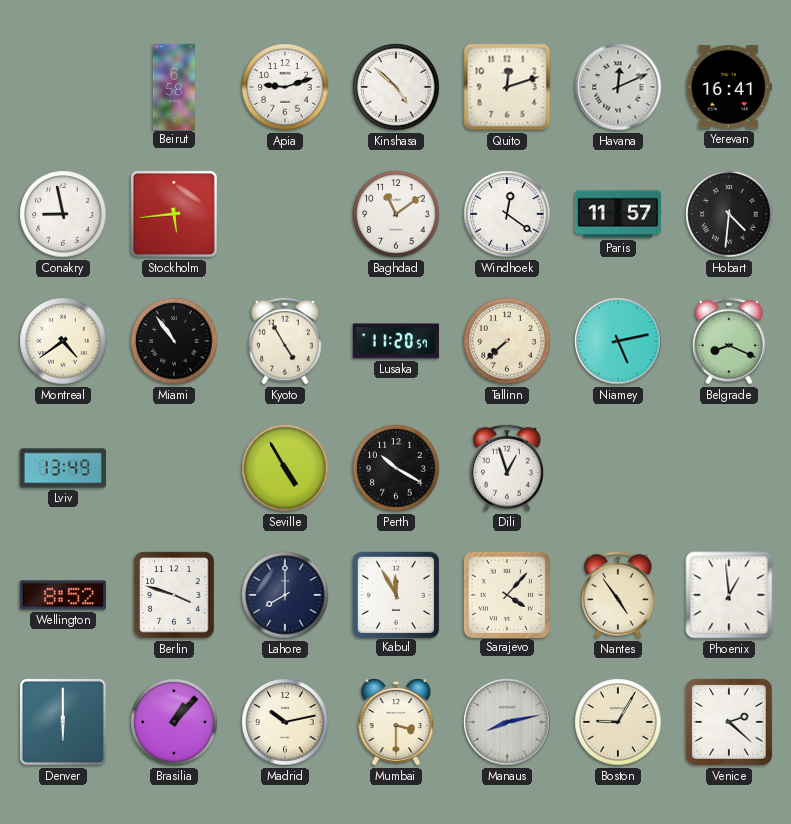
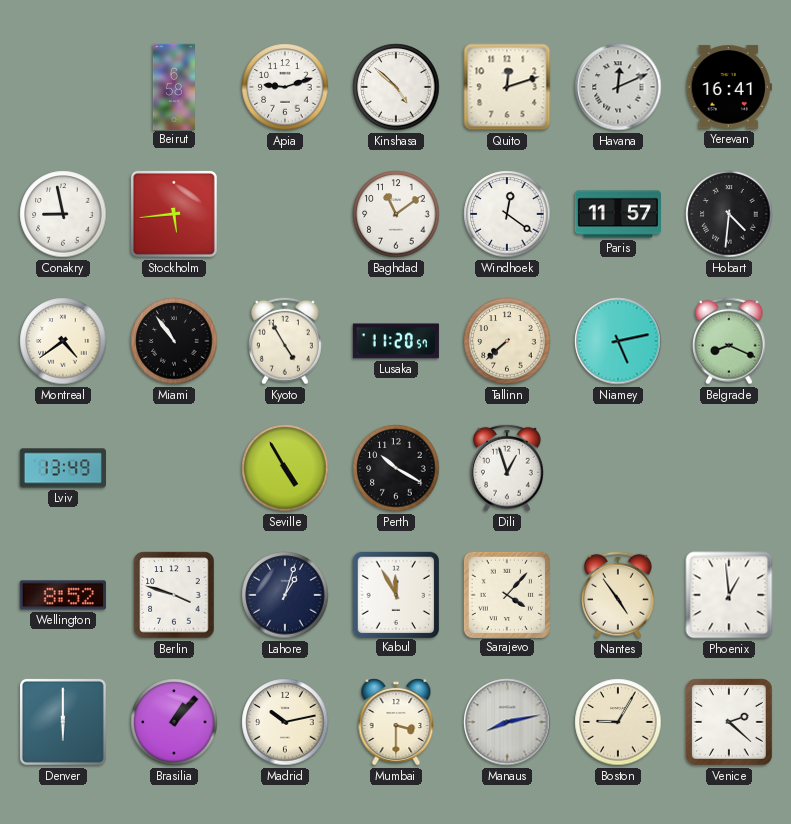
Lahore: 8:00 -> 1:03
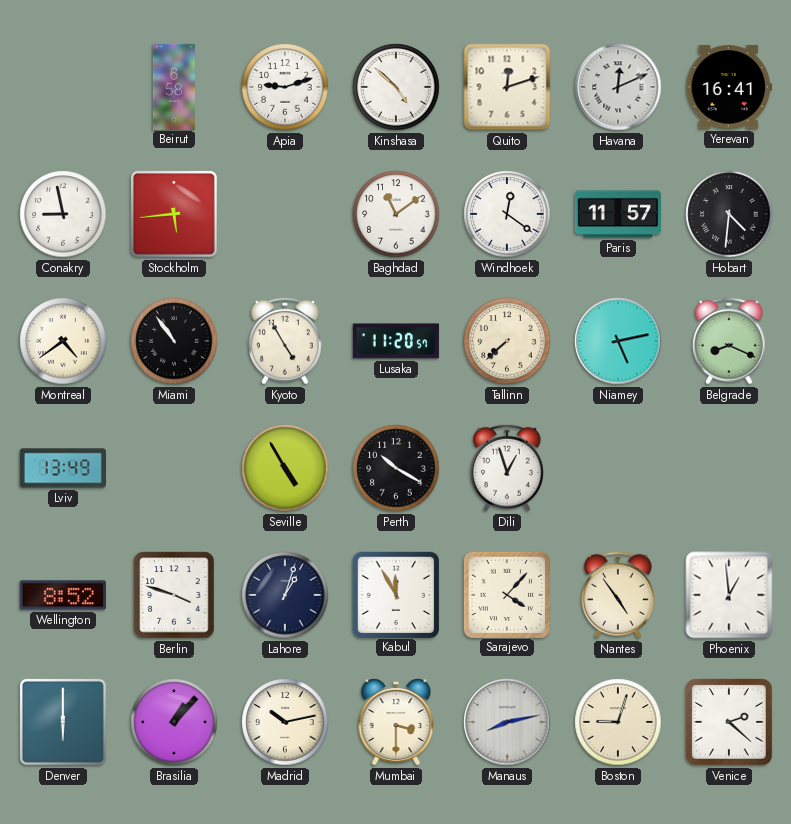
Boston: 9:05 -> 9:03
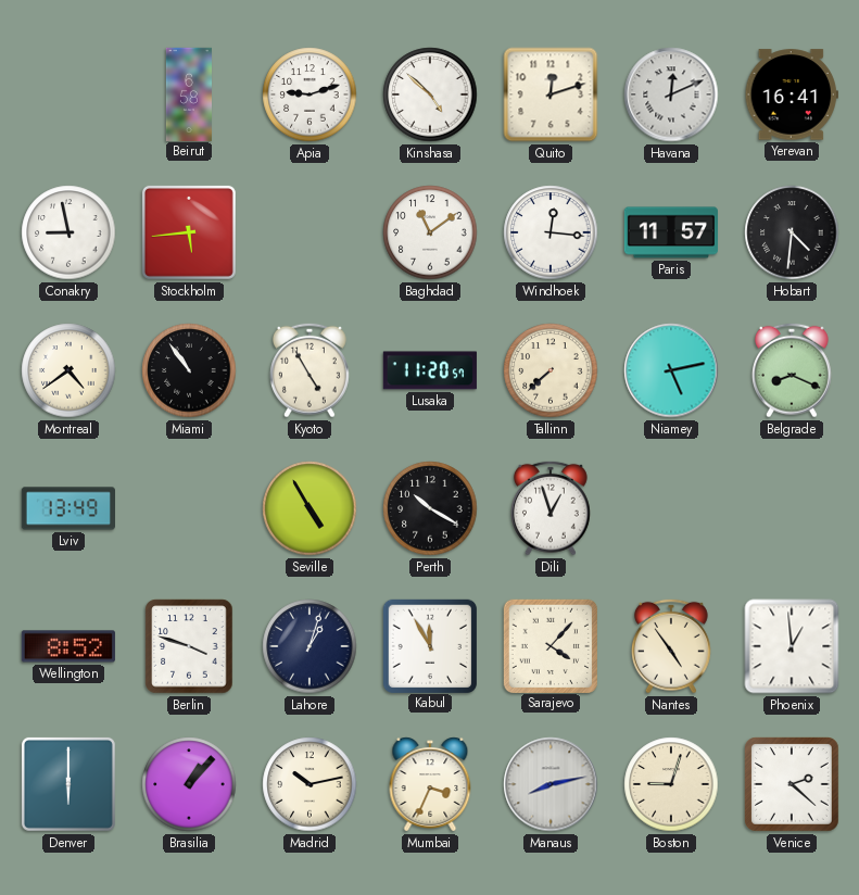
Windhoek: 12:21 -> 12:16
Mumbai: 3:30 -> 3:34
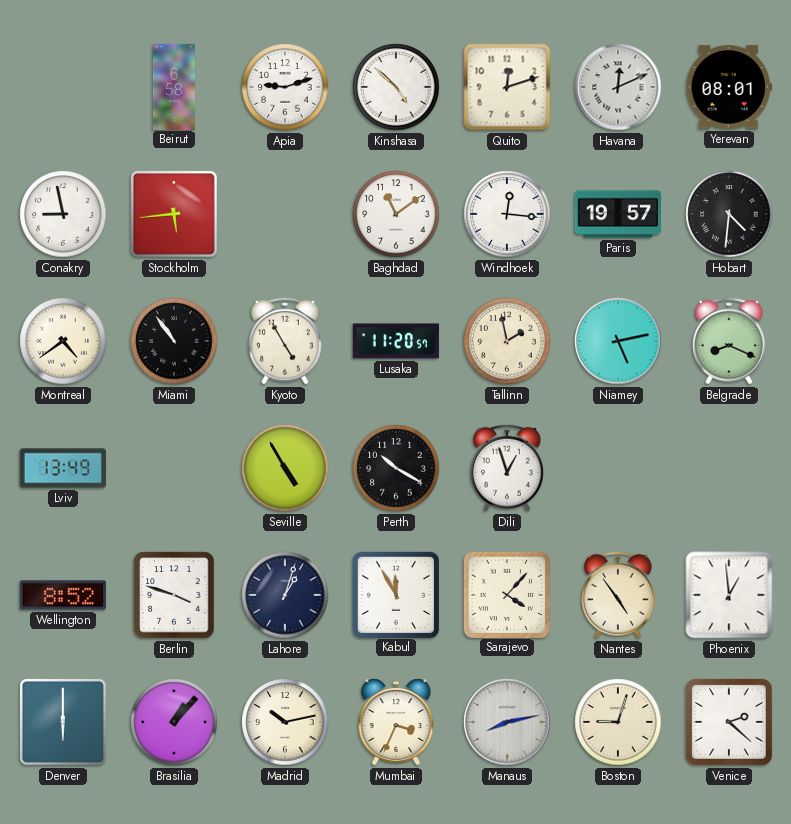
Yerevan: 16:41 -> 08:01
Paris: 11:57 -> 19:57
Tallinn: 7:38 -> 1:58
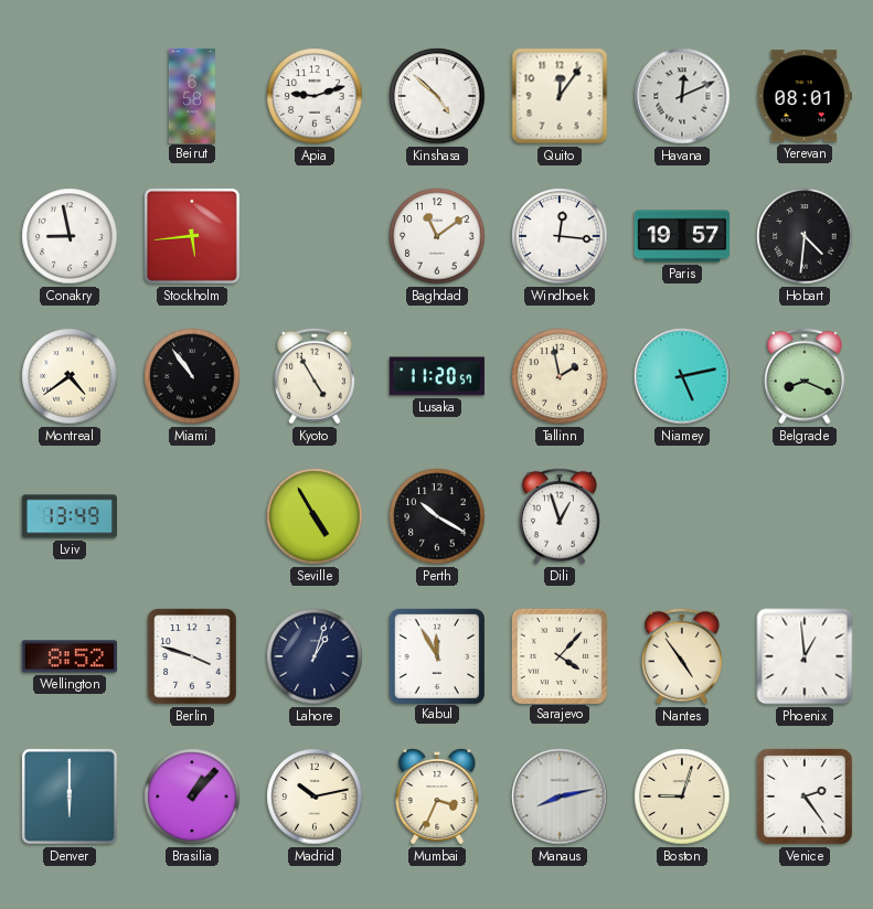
Quito: 12:12 -> 12:06
Venice: 2:22 -> 2:24
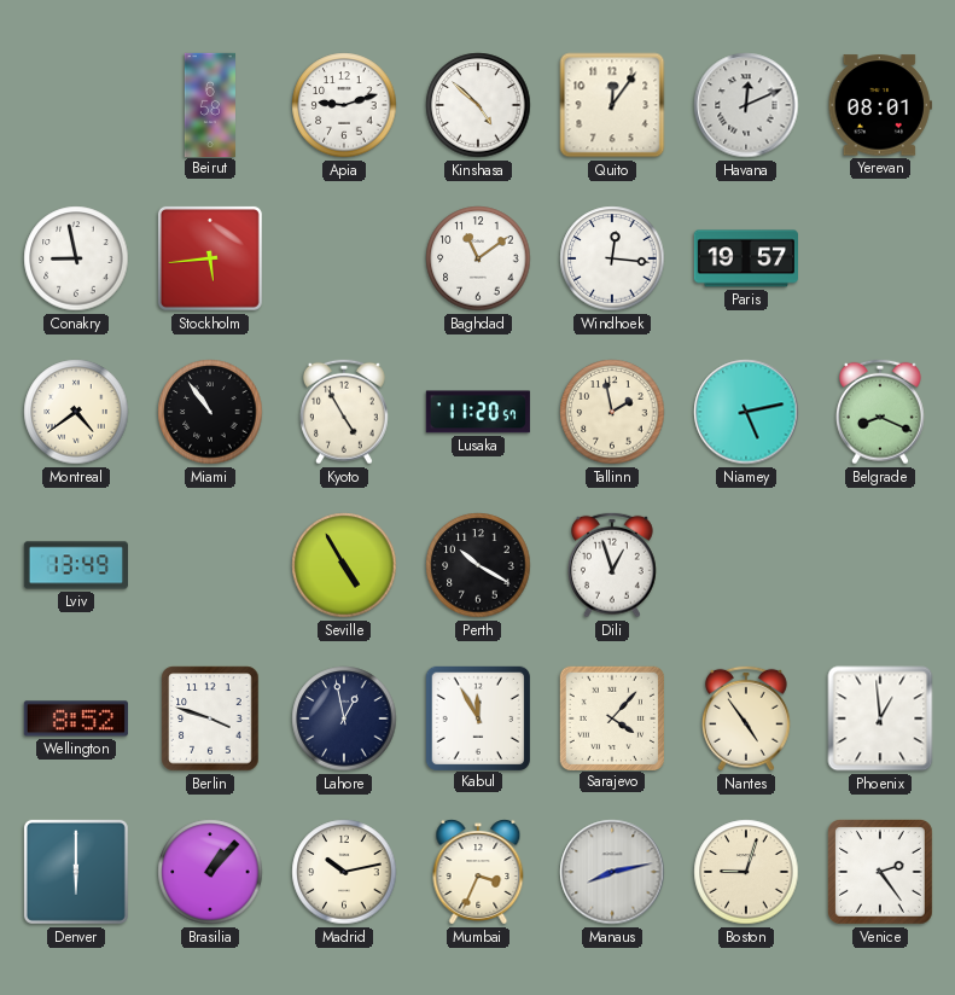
Hobart: 4:31 -> none
Lahore: 1:03 -> 12:58
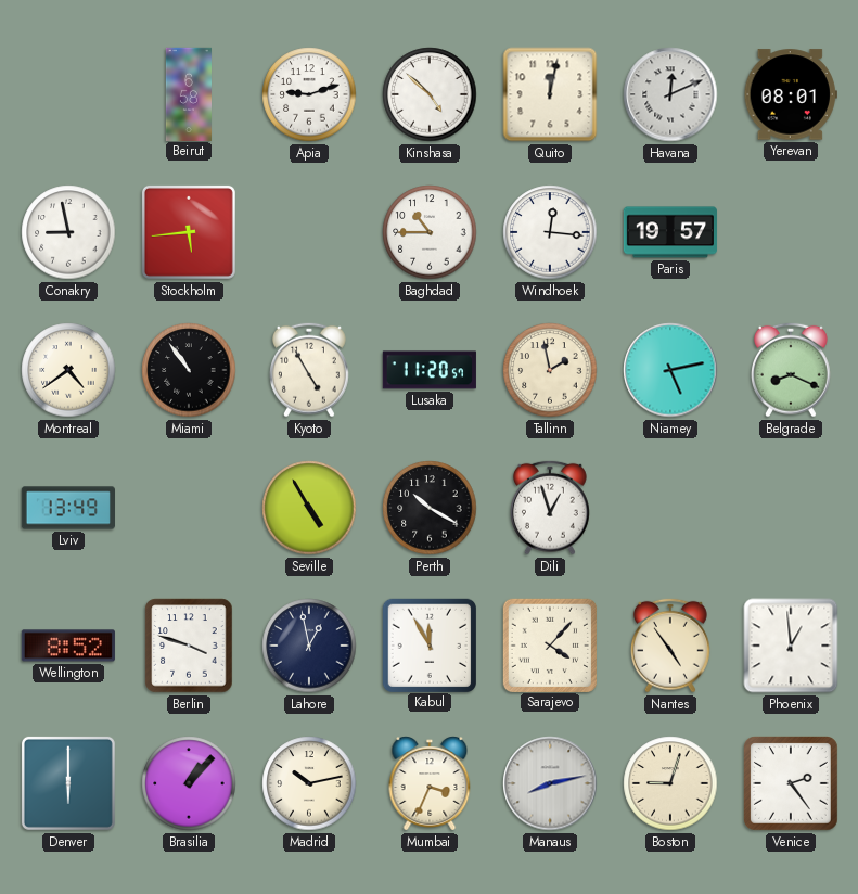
Quito: 12:06 -> 12:02
Baghdad: 11:09 -> 10:45
